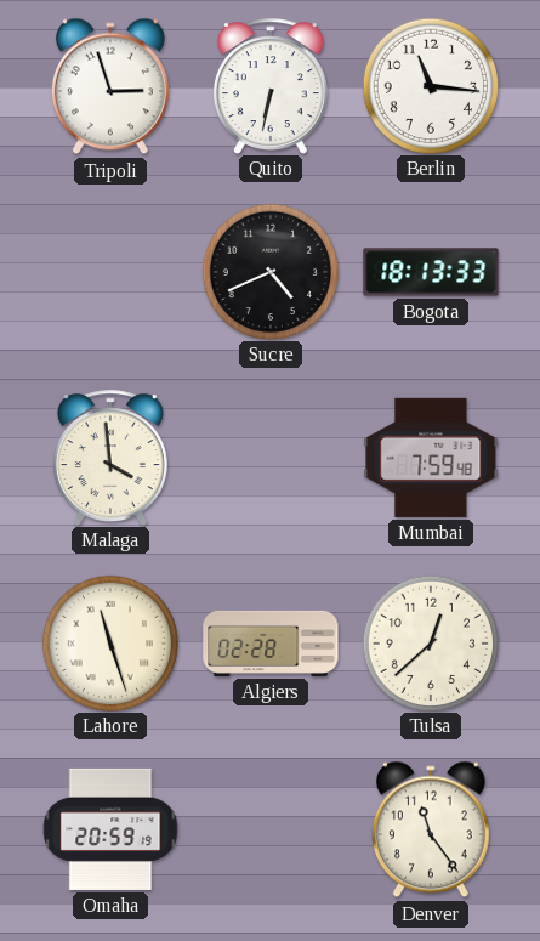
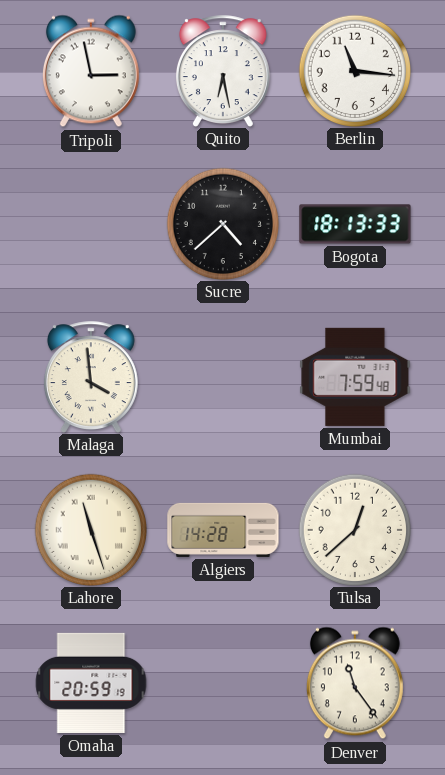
Tripoli: 2:57 -> 2:58
Quito: 6:32 -> 6:28
Sucre: 4:41 -> 4:38
Algiers: 02:28 -> 14:28
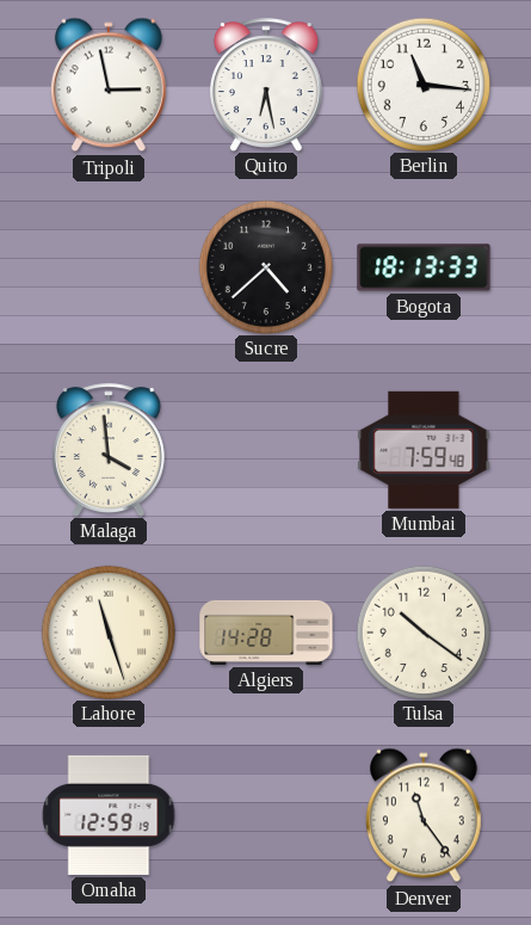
Tulsa: 12:38 -> 10:21
Omaha: 20:59 -> 12:59
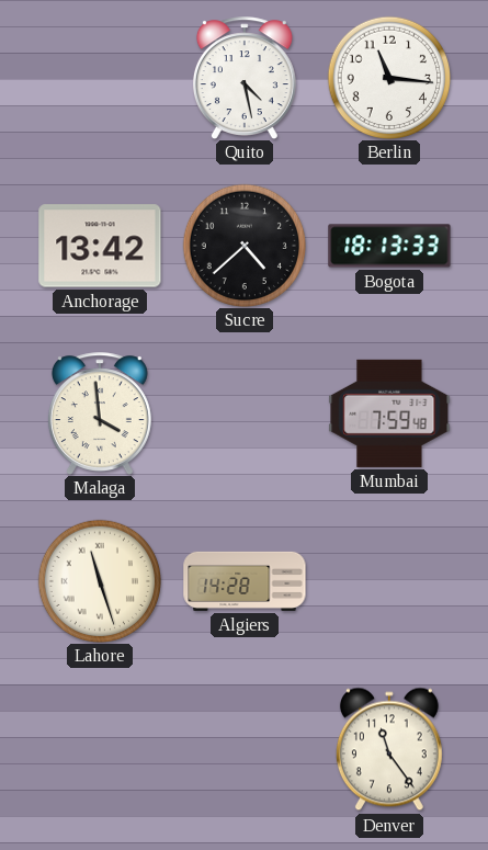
Tripoli: 2:58 -> none
Quito: 6:28 -> 4:28
Anchorage: none -> 13:42
Tulsa: 10:21 -> none
Omaha: 12:59 -> none
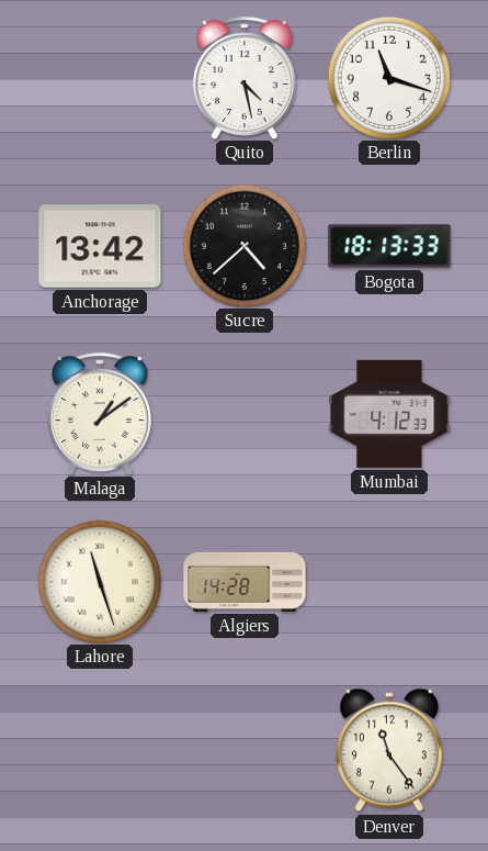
Berlin: 11:16 -> 11:18
Malaga: 3:59 -> 1:09
Mumbai: 7:59 -> 4:12
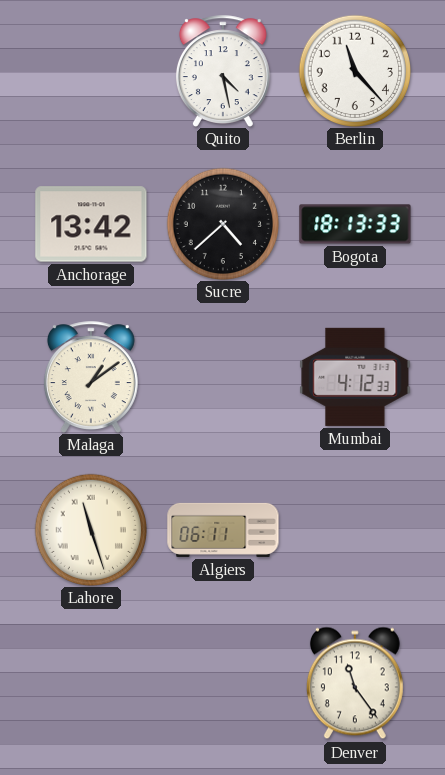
Berlin: 11:18 -> 11:23
Algiers: 14:28 -> 06:11
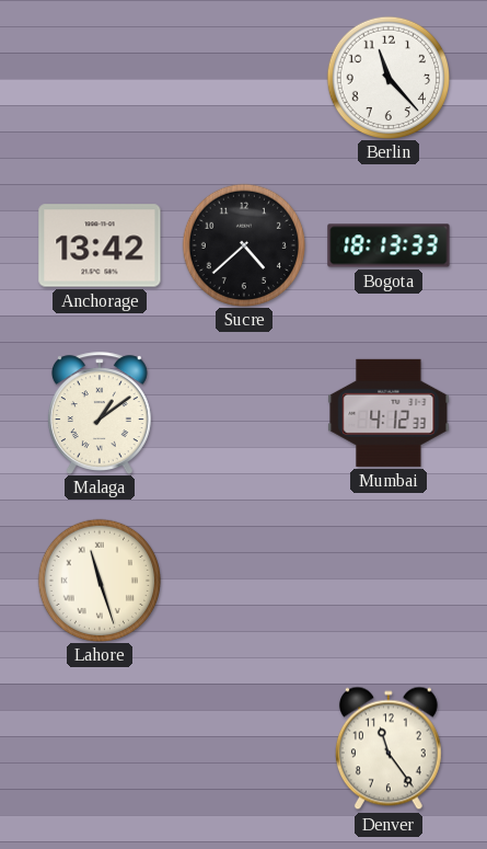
Quito: 4:28 -> none
Algiers: 06:11 -> none
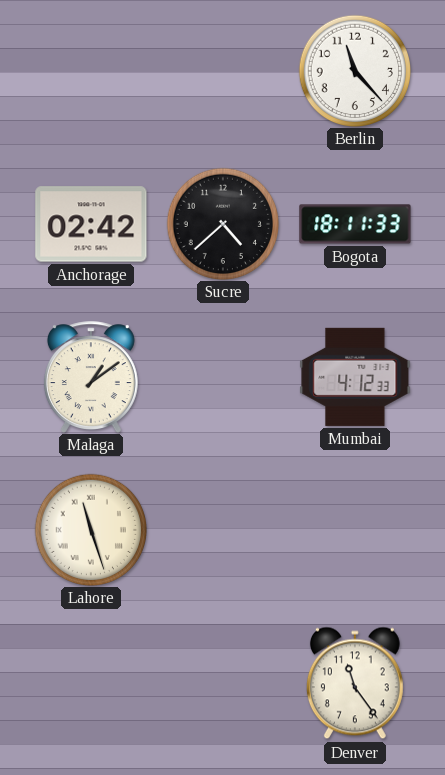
Anchorage: 13:42 -> 02:42
Bogota: 18:13 -> 18:11
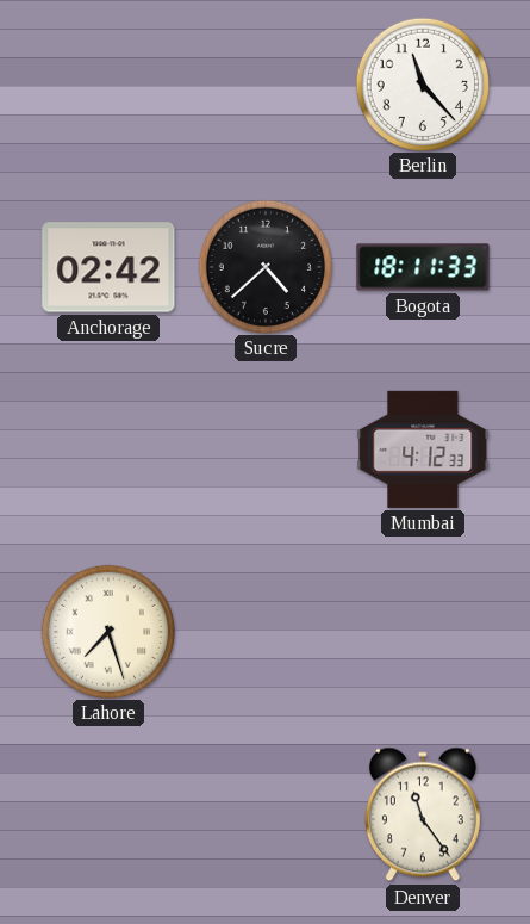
Malaga: 1:09 -> none
Lahore: 11:27 -> 7:27
